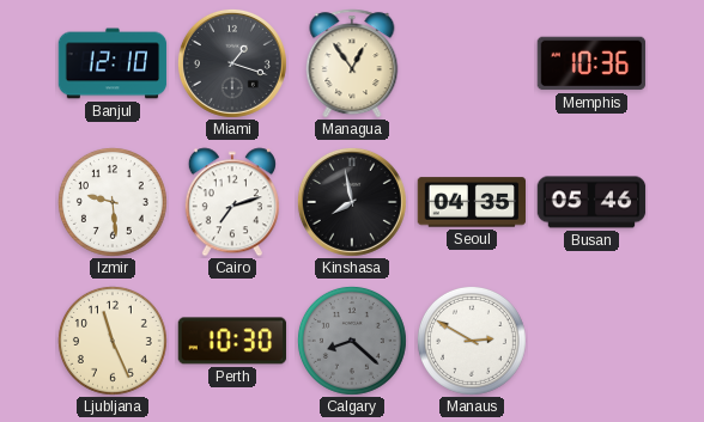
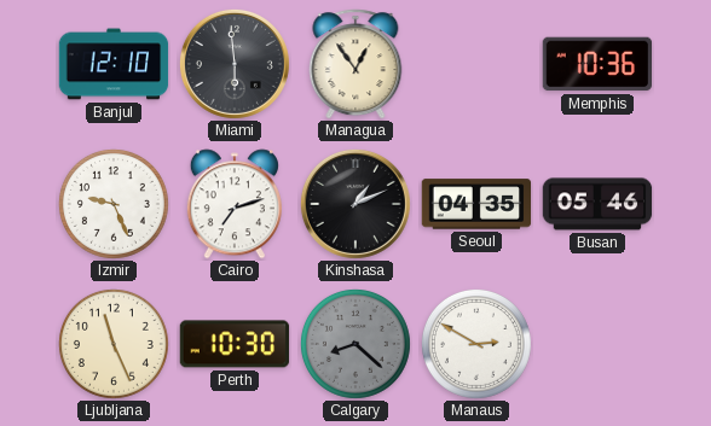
Miami: 1:18 -> 5:59
Izmir: 9:29 -> 9:26
Kinshasa: 7:58 -> 1:11
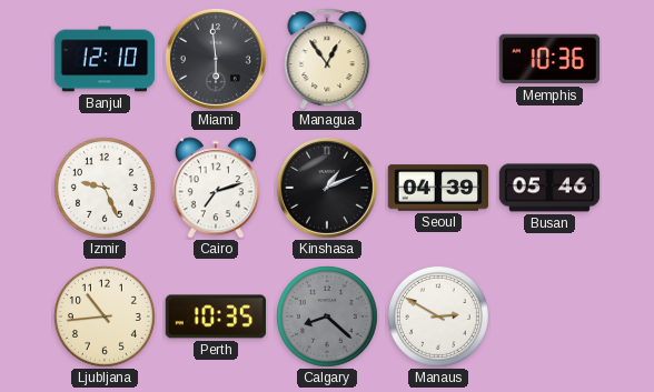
Seoul: 04:35 -> 04:39
Ljubljana: 11:26 -> 10:44
Perth: 10:30 -> 10:35
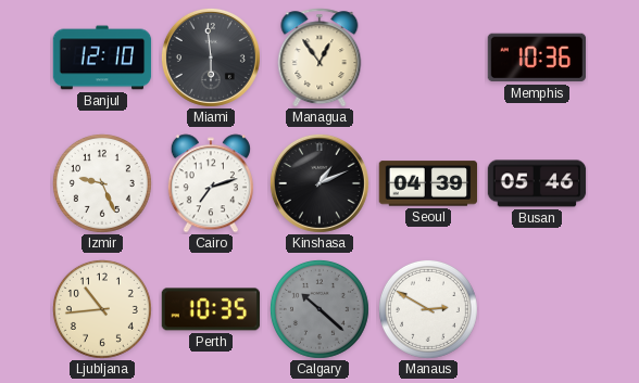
Calgary: 8:22 -> 10:22
